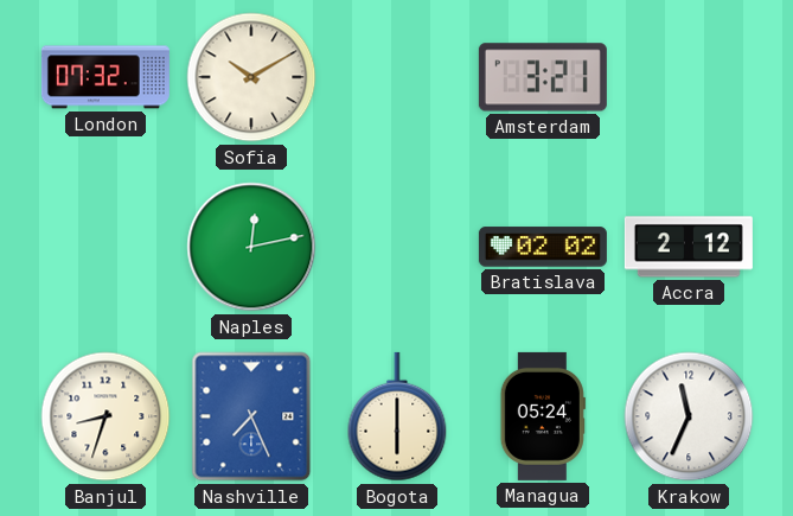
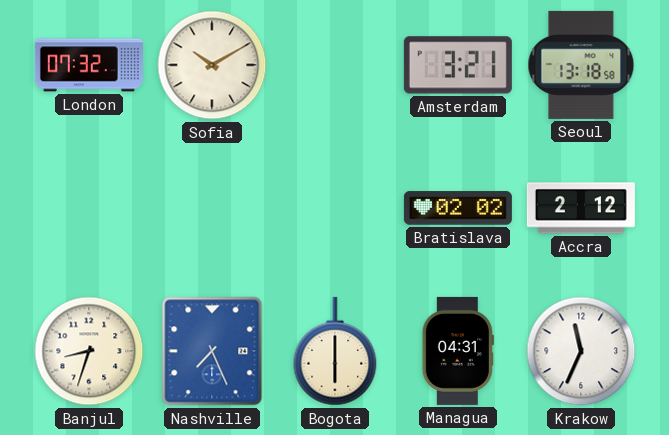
Seoul: none -> 13:18
Naples: 12:13 -> none
Managua: 05:24 -> 04:31
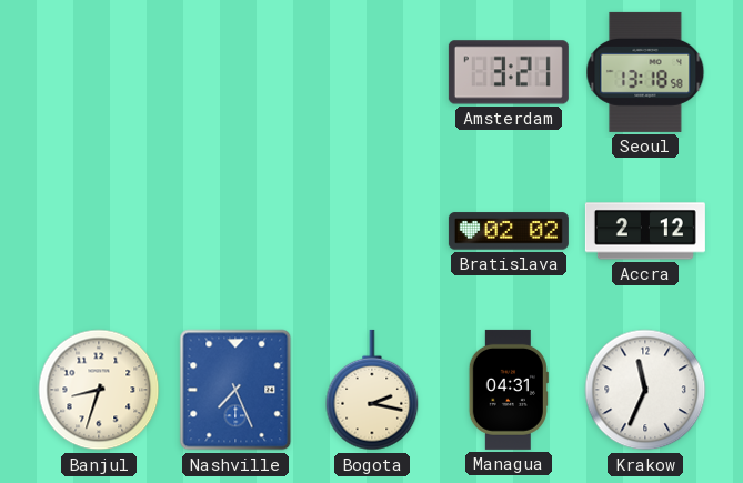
London: 07:32 -> none
Sofia: 10:10 -> none
Bogota: 6:00 -> 2:17
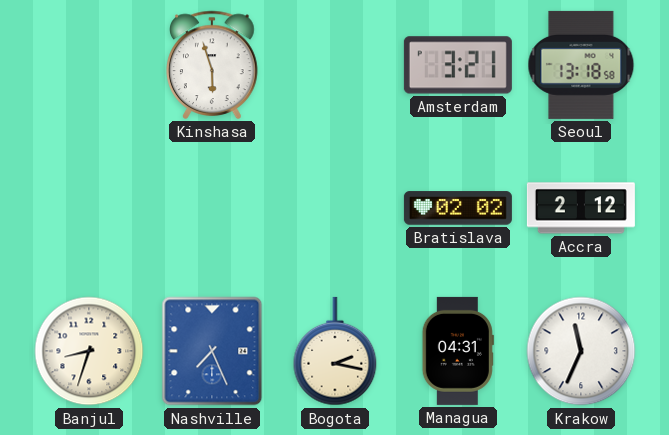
Kinshasa: none -> 5:57
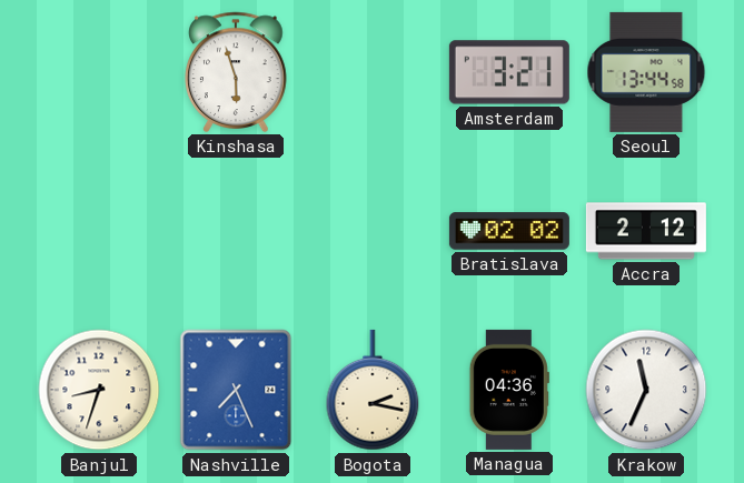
Seoul: 13:18 -> 13:44
Managua: 04:31 -> 04:36
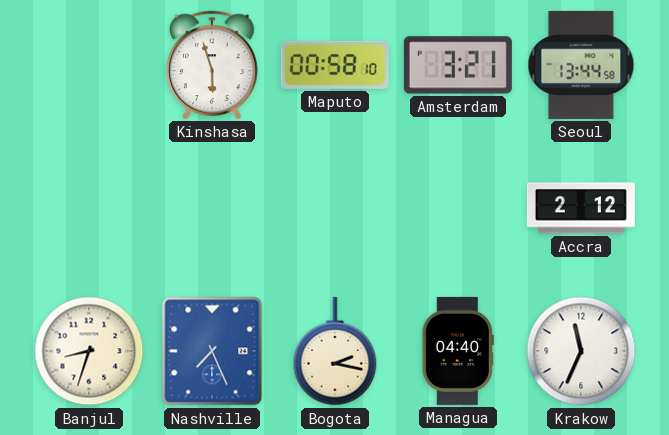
Maputo: none -> 00:58
Bratislava: 02:02 -> none
Managua: 04:36 -> 04:40
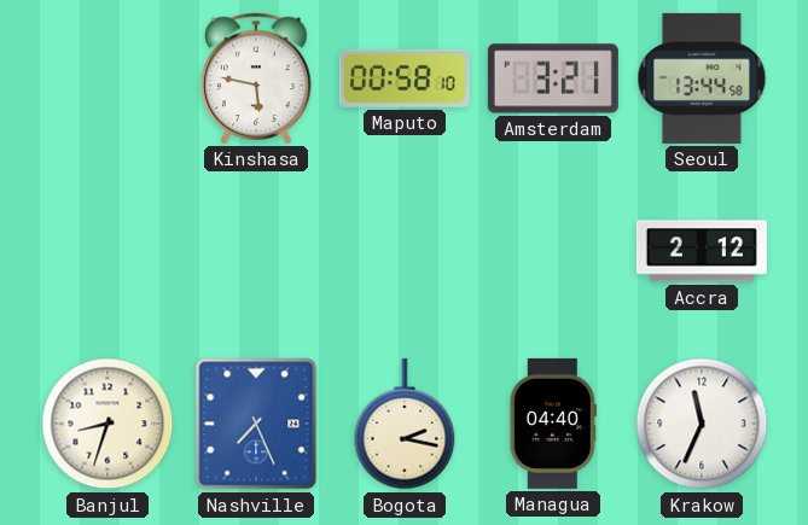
Kinshasa: 5:57 -> 5:47
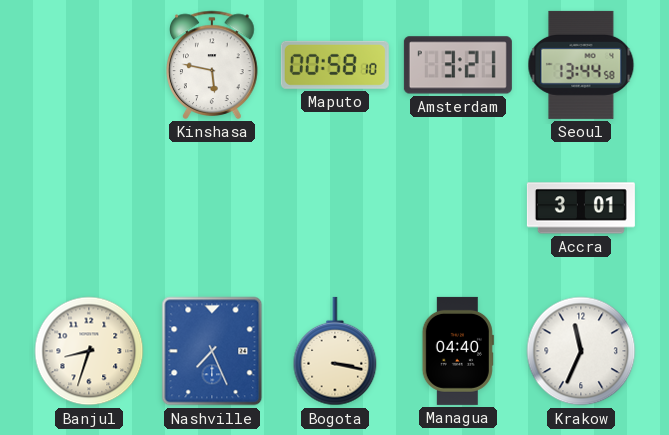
Accra: 2:12 -> 3:01
Bogota: 2:17 -> 3:17
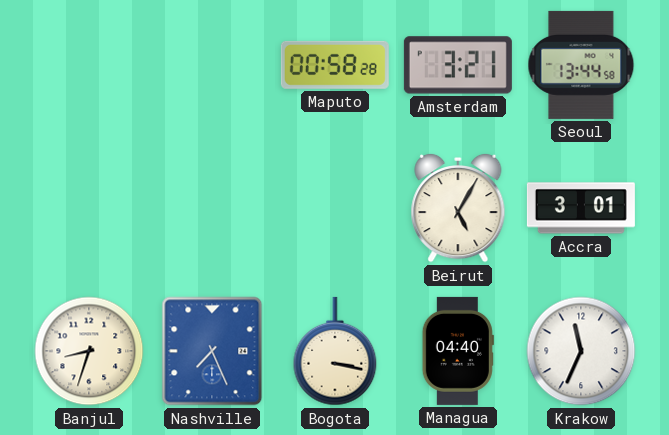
Kinshasa: 5:47 -> none
Maputo: 00:58:10 -> 00:58:28
Beirut: none -> 5:05
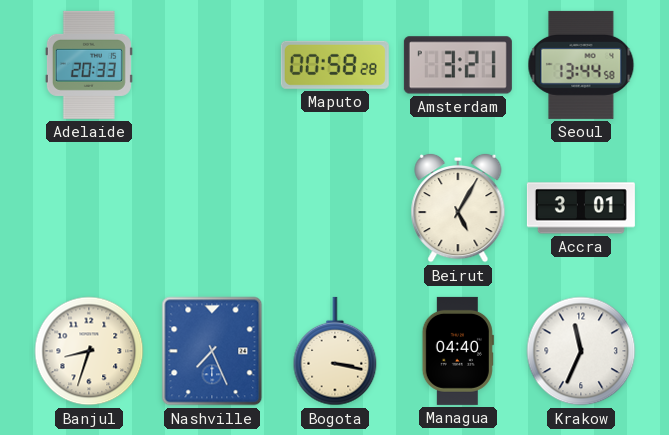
Adelaide: none -> 20:33
